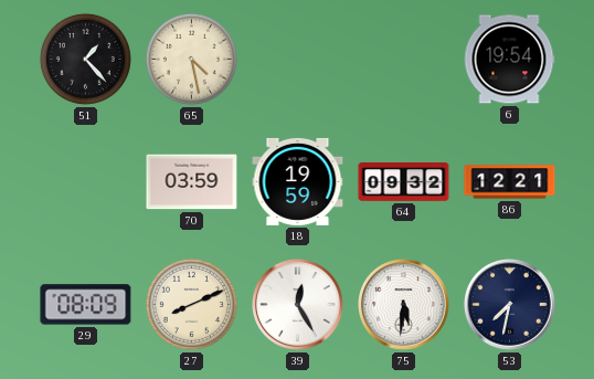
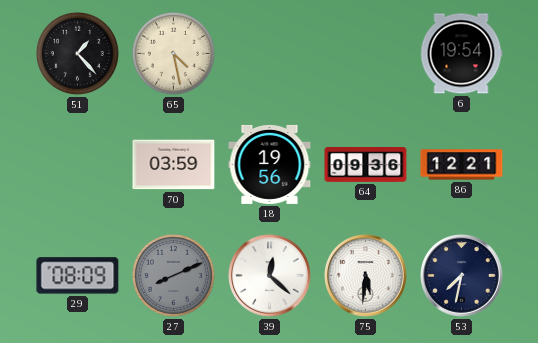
18: 19:59 -> 19:56
64: 09:32 -> 09:36
27 dial: cream -> grey
39: 12:25 -> 12:22
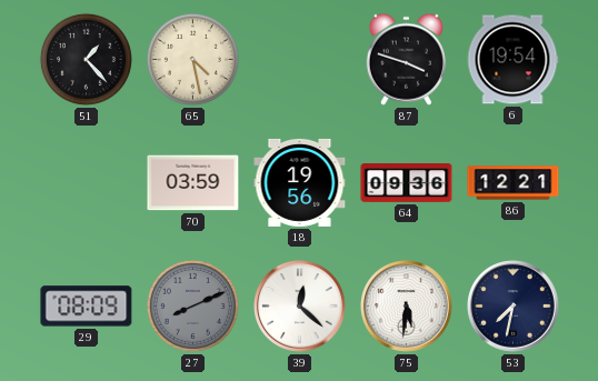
87: none -> 3:48
